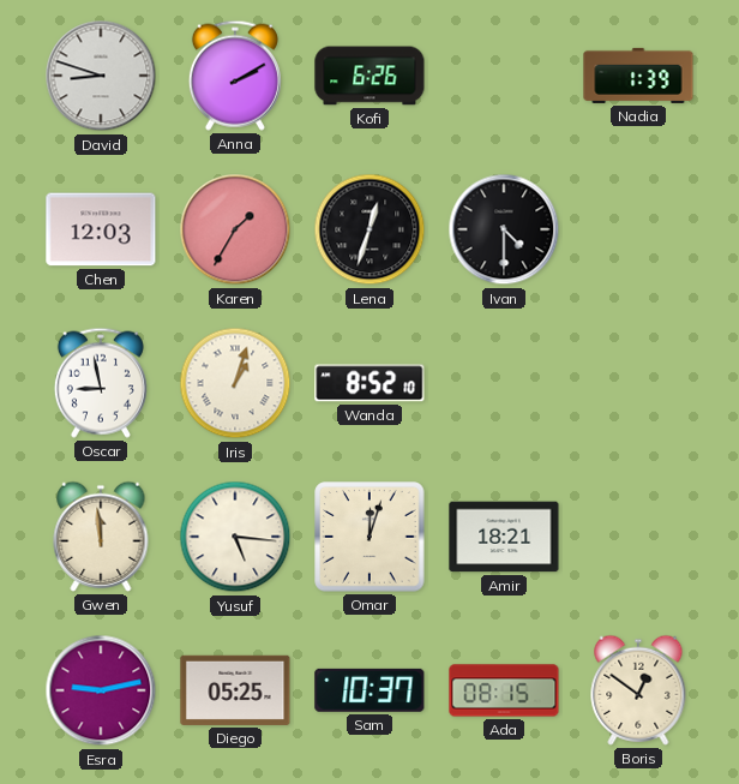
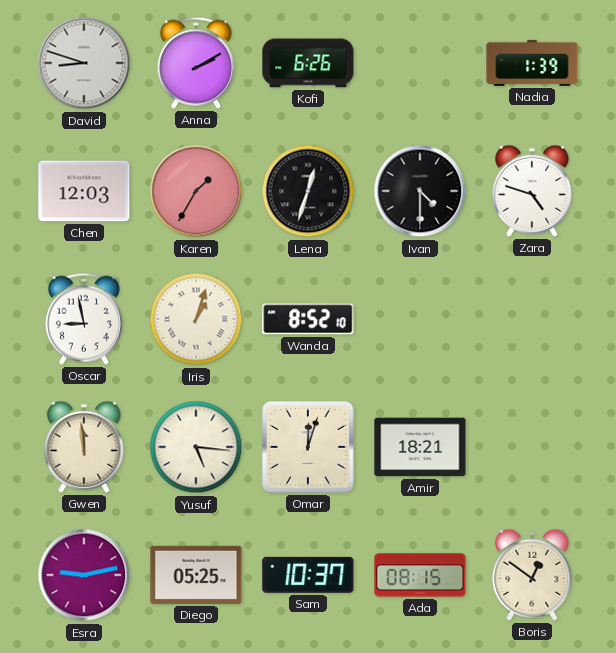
Zara: none -> 4:48
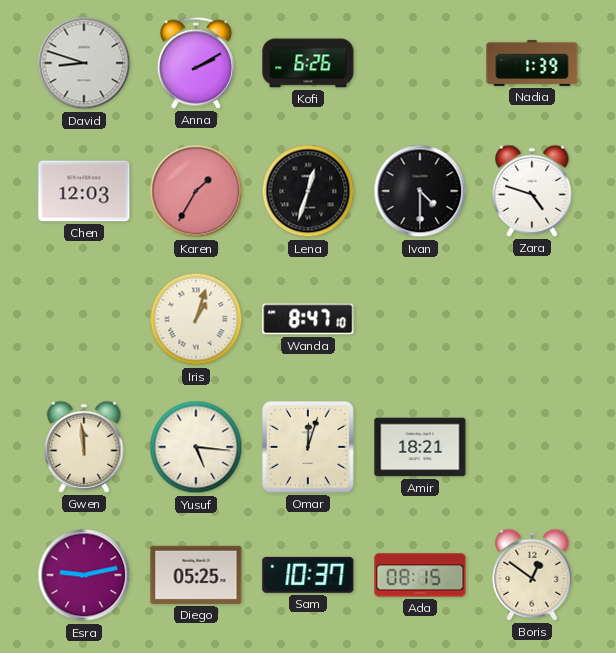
Oscar: 8:58 -> none
Wanda: 8:52 -> 8:47
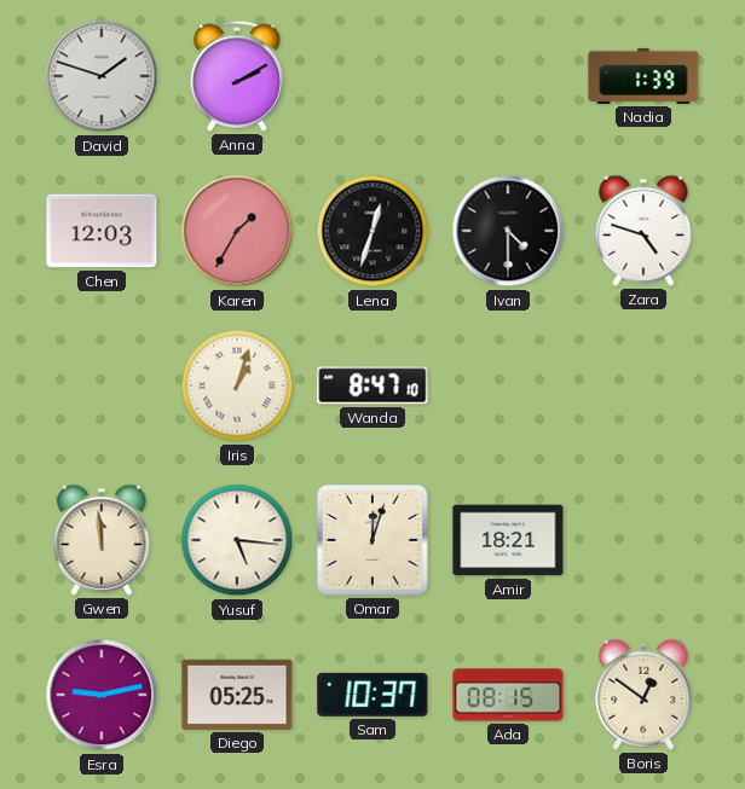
David: 8:48 -> 1:48
Kofi: 6:26 -> none
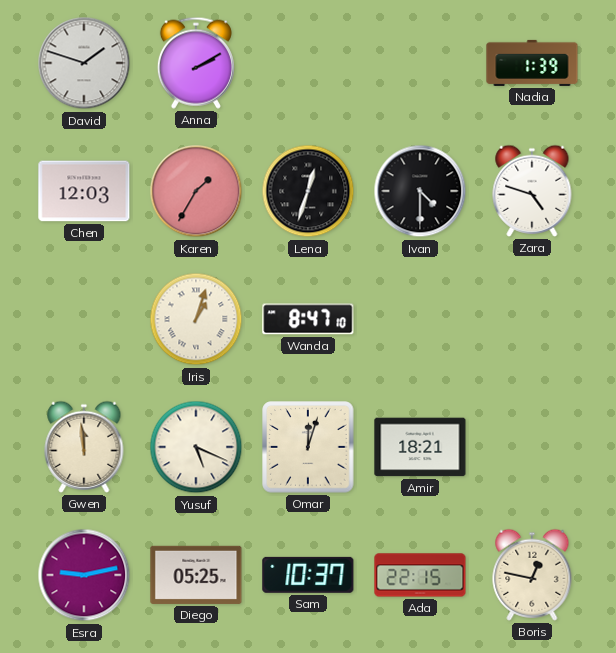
Yusuf: 5:16 -> 5:19
Ada: 08:15 -> 22:15
Boris: 12:51 -> 12:47
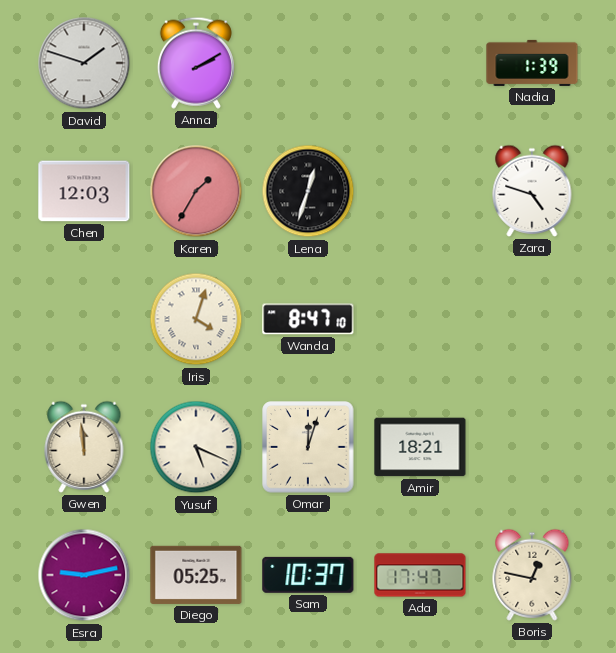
Ivan: 4:30 -> none
Iris: 1:03 -> 4:03
Ada: 22:15 -> 17:47
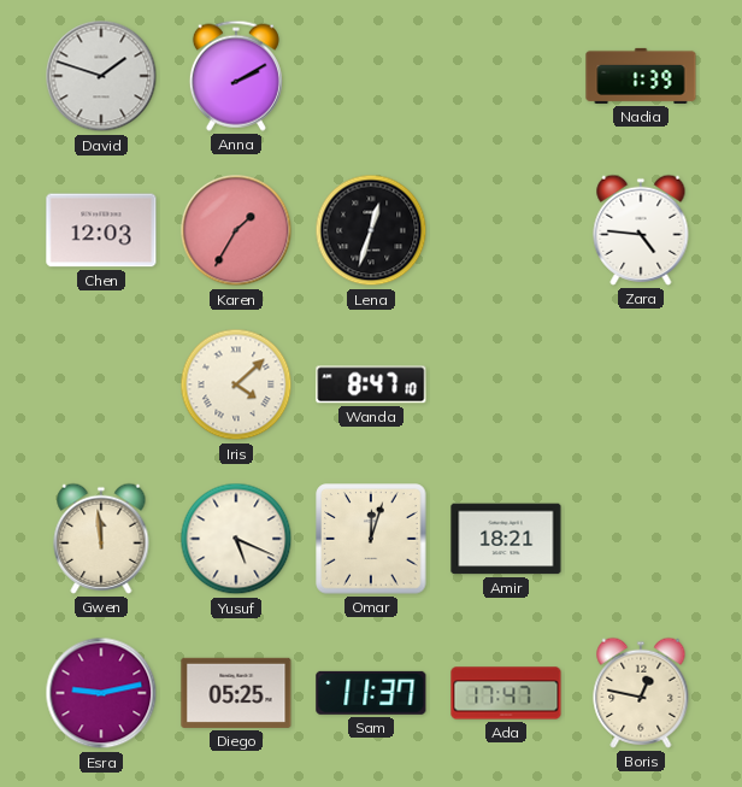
Zara: 4:48 -> 4:46
Iris: 4:03 -> 4:08
Sam: 10:37 -> 11:37
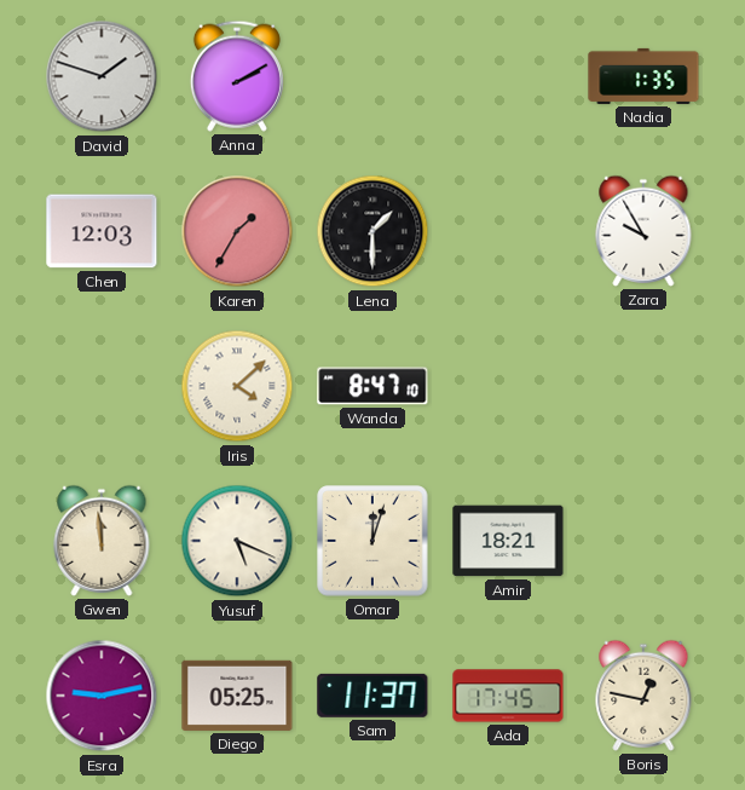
Nadia: 1:39 -> 1:35
Lena: 12:33 -> 1:30
Zara: 4:46 -> 9:55
Ada: 17:47 -> 17:45
